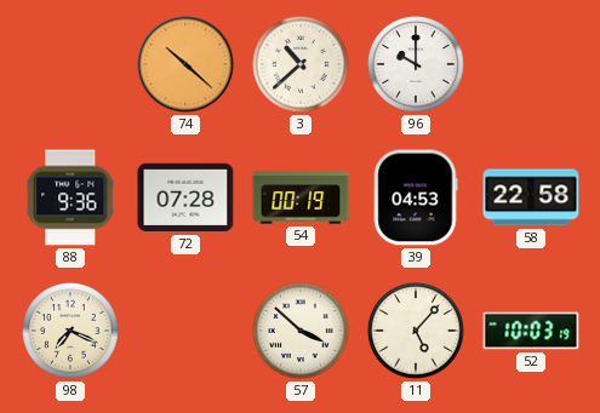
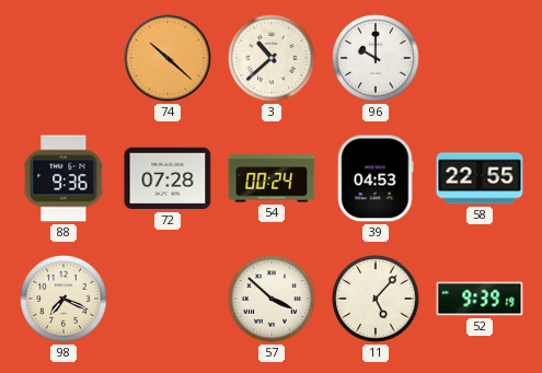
54: 00:19 -> 00:24
58: 22:58 -> 22:55
52: 10:03 -> 9:39
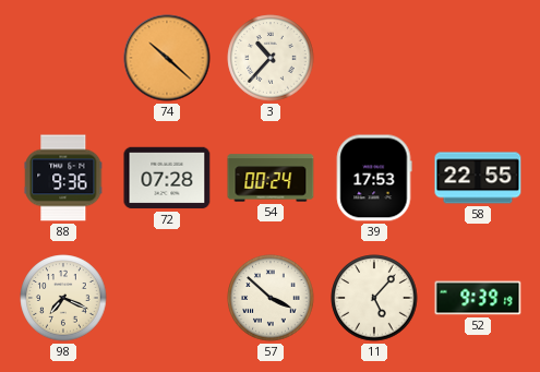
3: 10:38 -> 10:37
96: 10:00 -> none
39: 04:53 -> 17:53
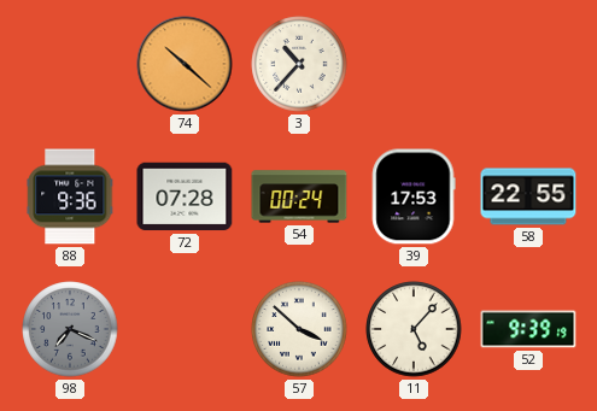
98 dial: cream -> grey
